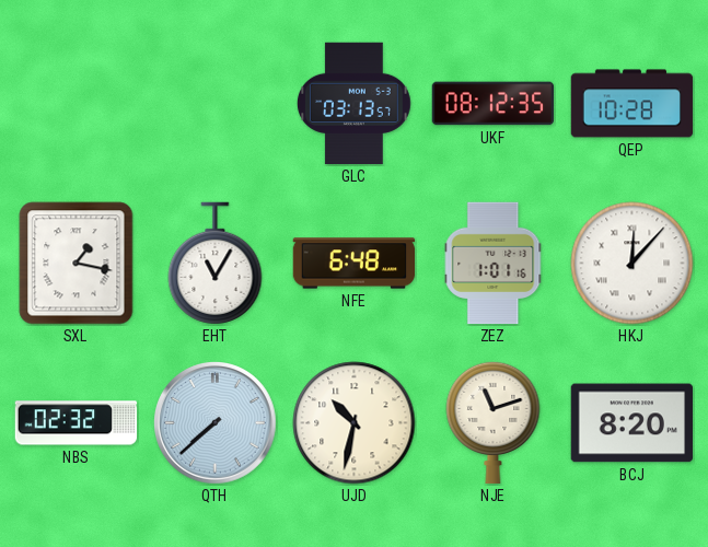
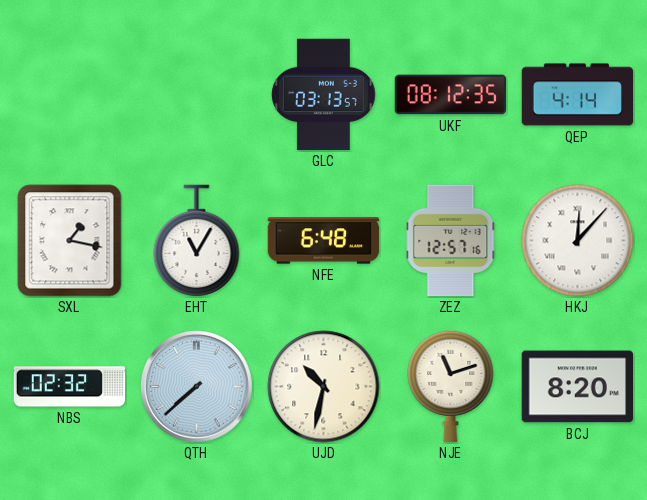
QEP: 10:28 -> 4:14
ZEZ: 1:01 -> 12:57
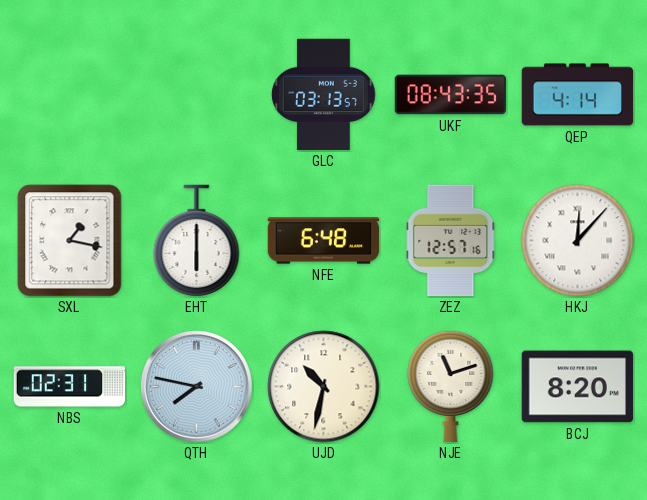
UKF: 08:12 -> 08:43
EHT: 11:05 -> 6:00
NBS: 02:32 -> 02:31
QTH: 7:38 -> 7:47
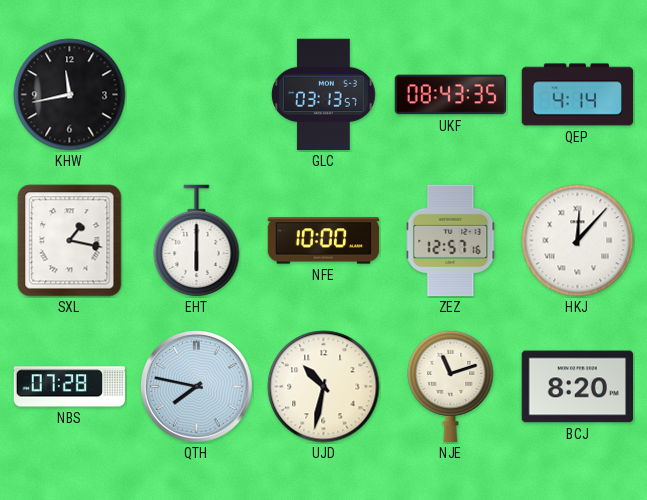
KHW: none -> 11:43
NFE: 6:48 -> 10:00
NBS: 02:31 -> 07:28
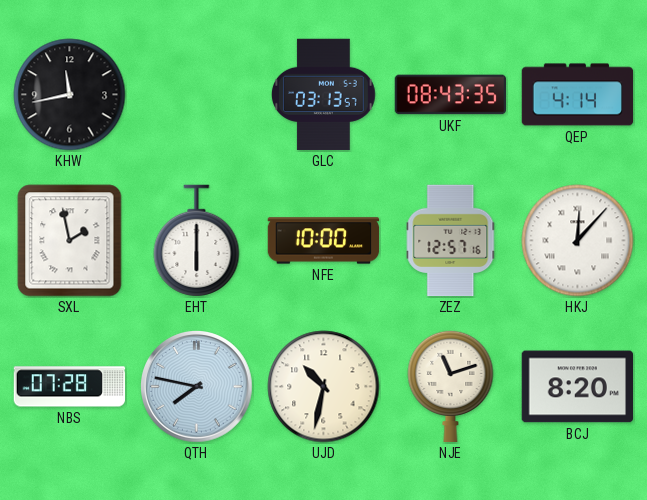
SXL: 1:17 -> 1:58
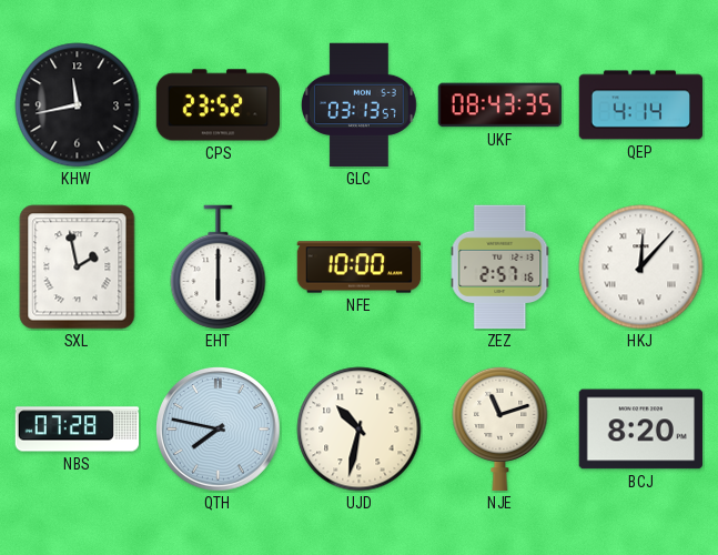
CPS: none -> 23:52
ZEZ: 12:57 -> 2:57
